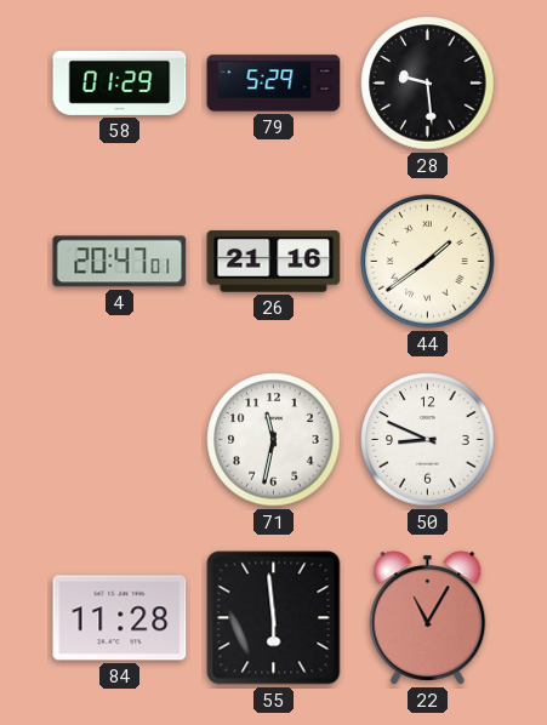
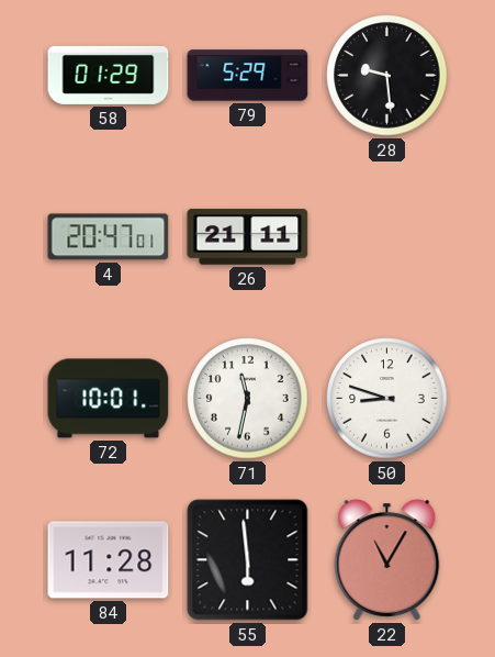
26: 21:16 -> 21:11
44: 1:39 -> none
72: none -> 10:01
50: 8:49 -> 8:48
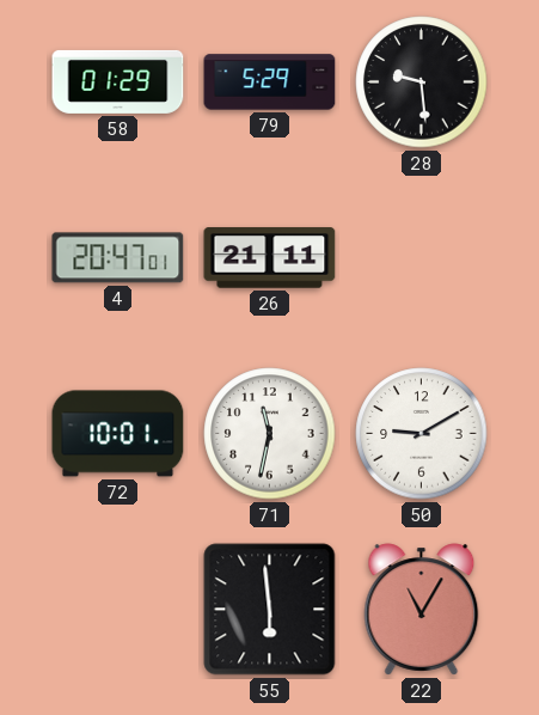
50: 8:48 -> 9:10
84: 11:28 -> none
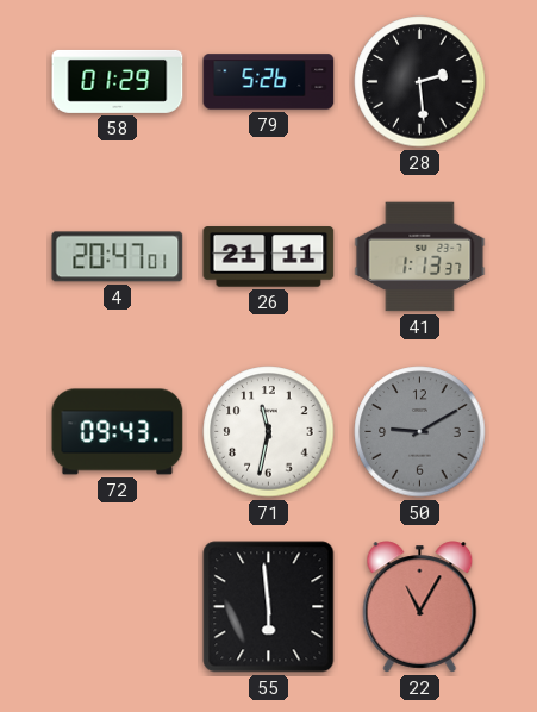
79: 5:29 -> 5:26
28: 9:29 -> 2:29
41: none -> 1:13
72: 10:01 -> 09:43
50 dial: white -> grey
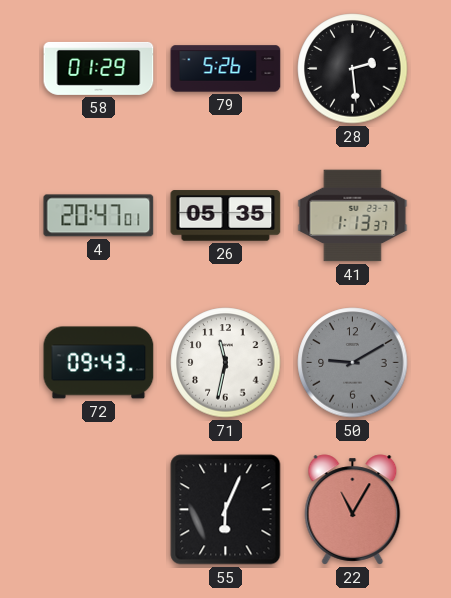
26: 21:11 -> 05:35
55: 5:59 -> 6:04
